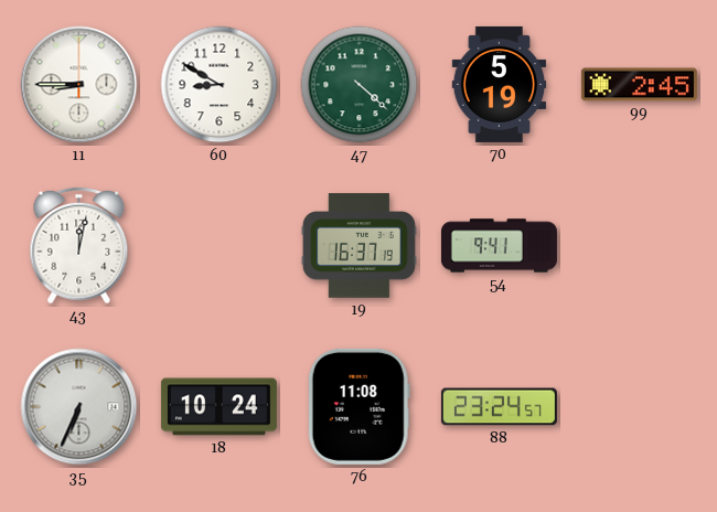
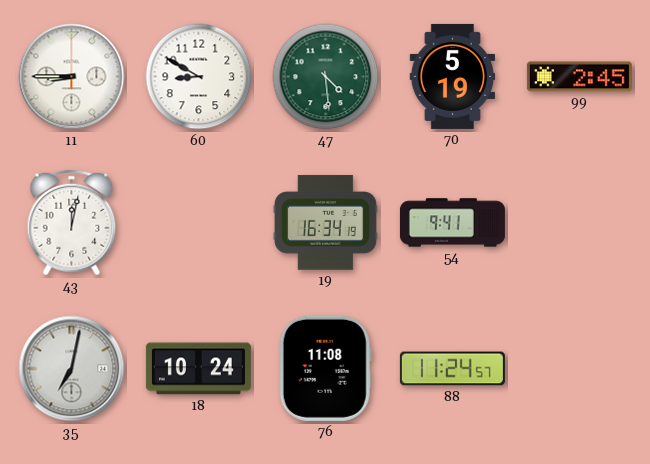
47: 4:22 -> 4:29
19: 16:37 -> 16:34
35: 6:34 -> 7:02
88: 23:24 -> 11:24
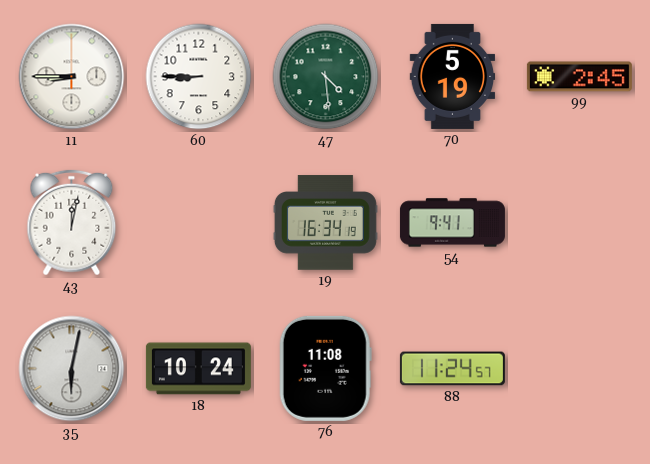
60: 8:50 -> 8:45
35: 7:02 -> 6:02
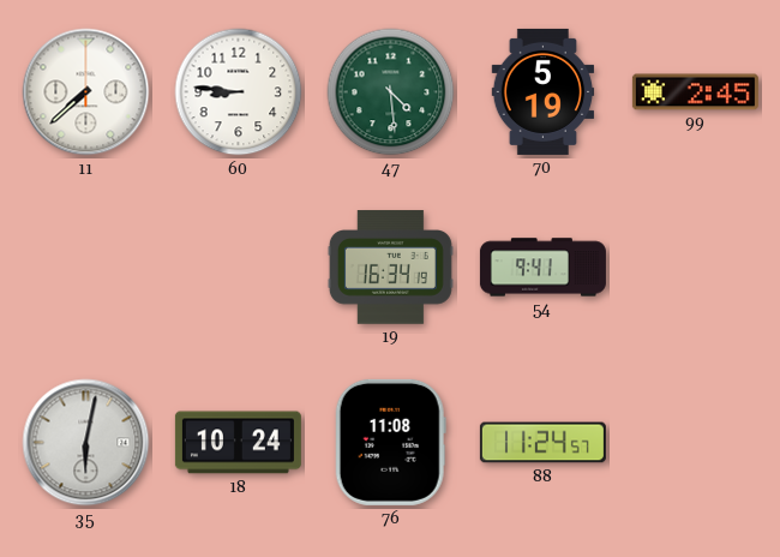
11: 8:45 -> 7:38
60: 8:45 -> 8:46
43: 12:02 -> none
